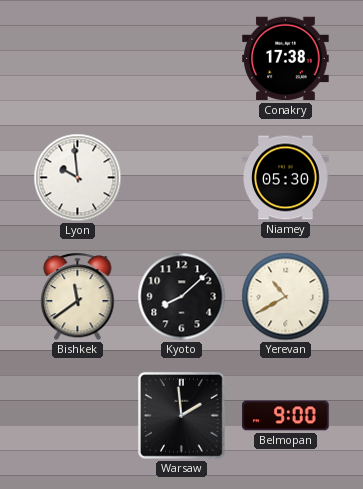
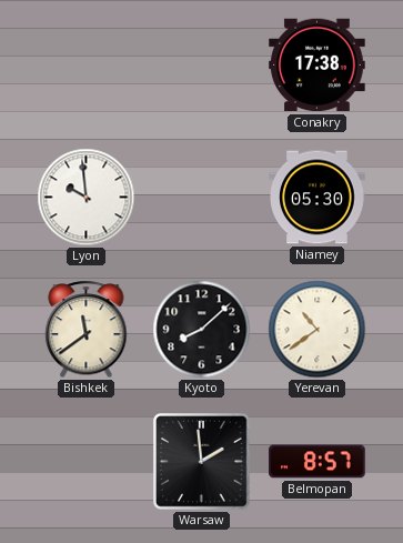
Yerevan: 10:40 -> 10:39
Belmopan: 9:00 -> 8:57
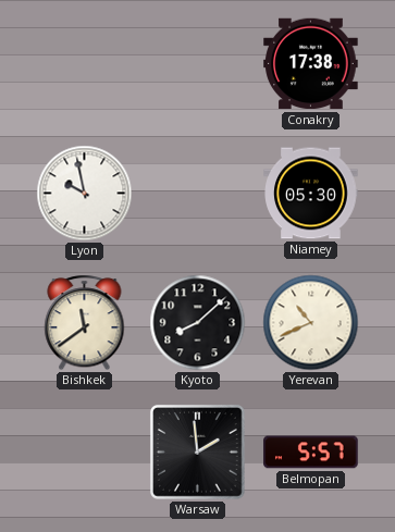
Lyon: 9:59 -> 9:58
Yerevan: 10:39 -> 10:41
Belmopan: 8:57 -> 5:57
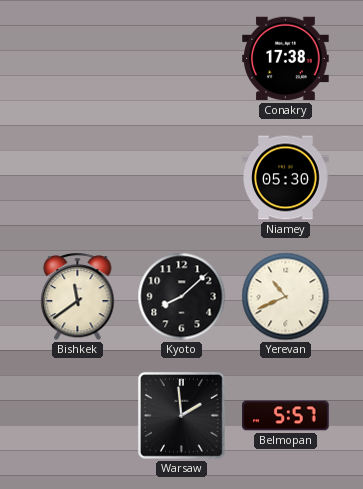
Lyon: 9:58 -> none
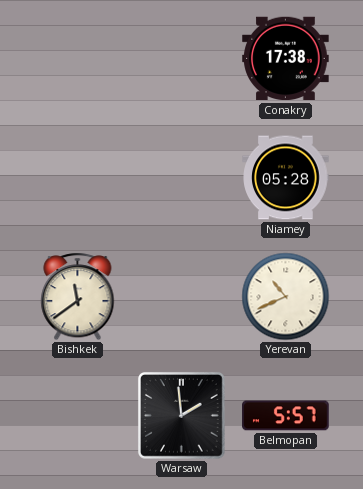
Niamey: 05:30 -> 05:28
Kyoto: 8:08 -> none
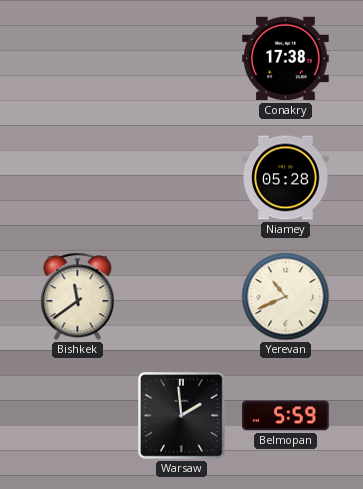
Belmopan: 5:57 -> 5:59
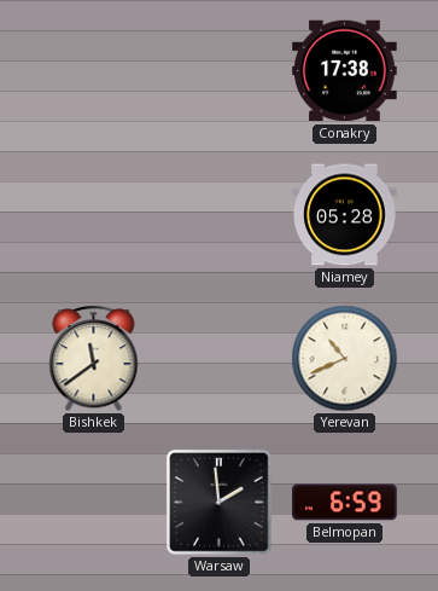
Belmopan: 5:59 -> 6:59
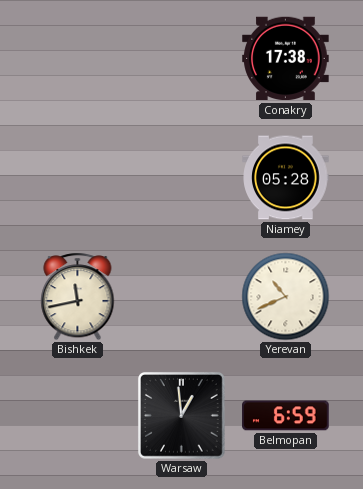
Bishkek: 11:39 -> 11:43
Warsaw: 1:59 -> 12:59
